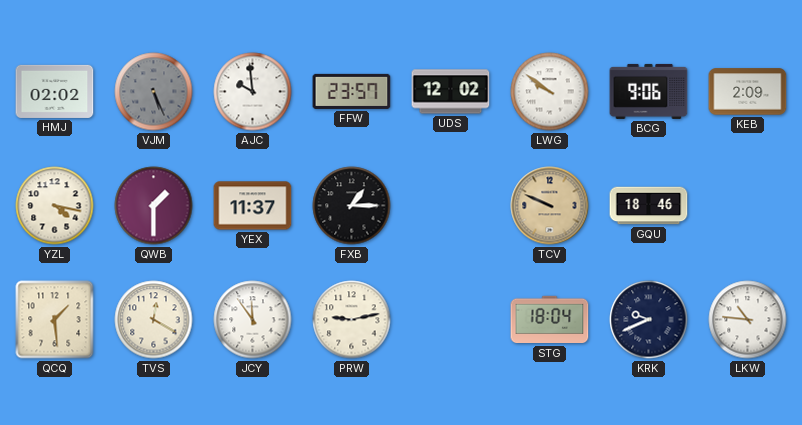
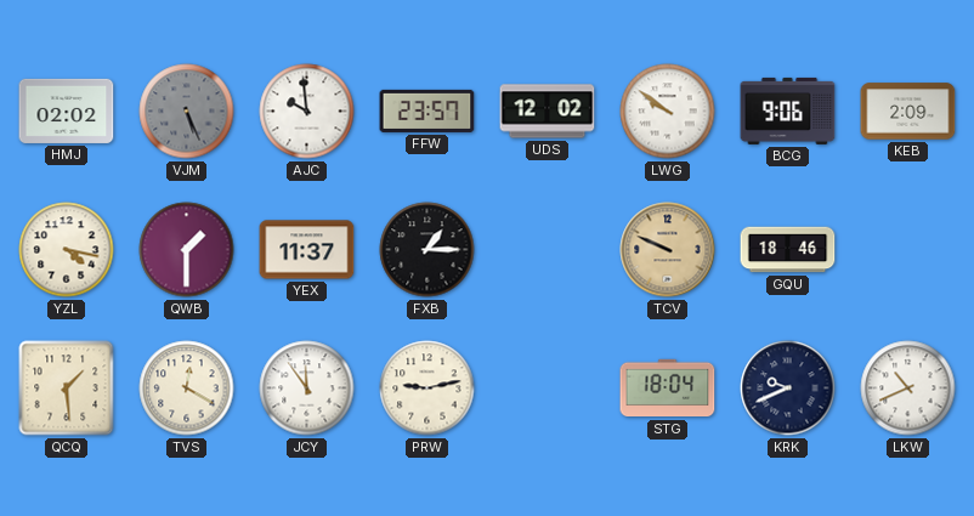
LKW: 10:46 -> 10:41
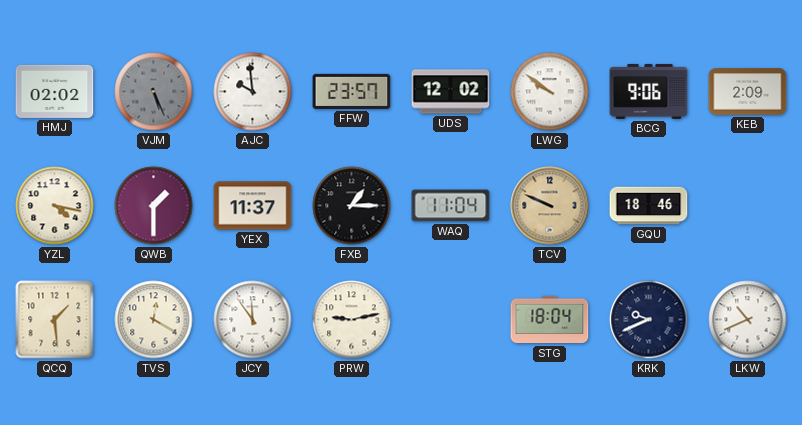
WAQ: none -> 11:04
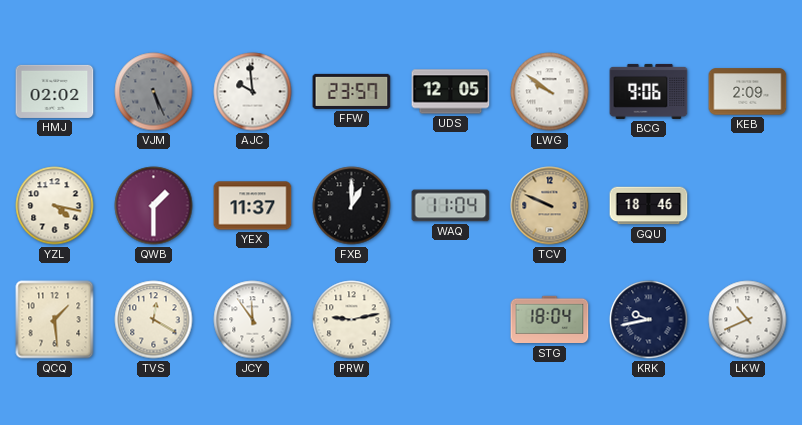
UDS: 12:02 -> 12:05
FXB: 1:15 -> 1:00
KRK: 9:41 -> 9:43
